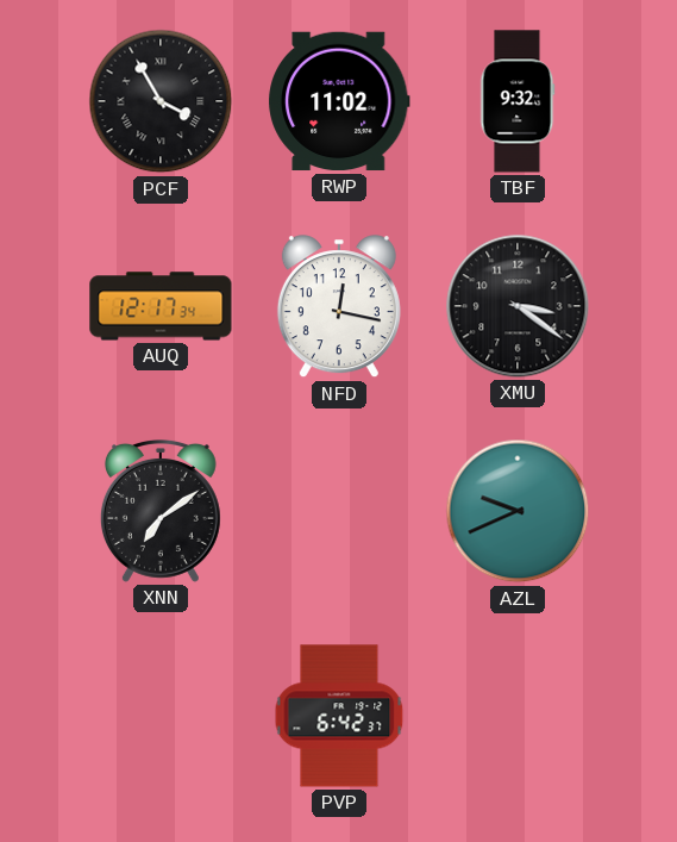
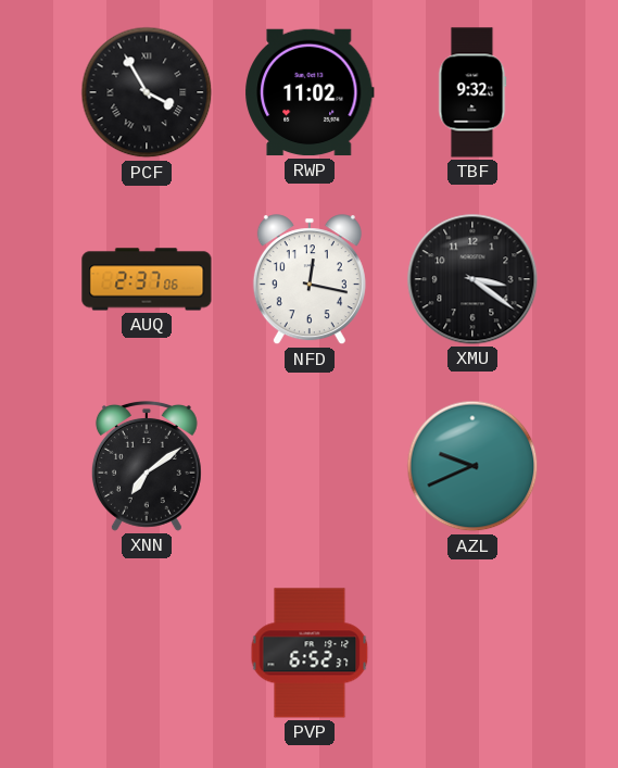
AUQ: 12:17 -> 2:37
PVP: 6:42 -> 6:52
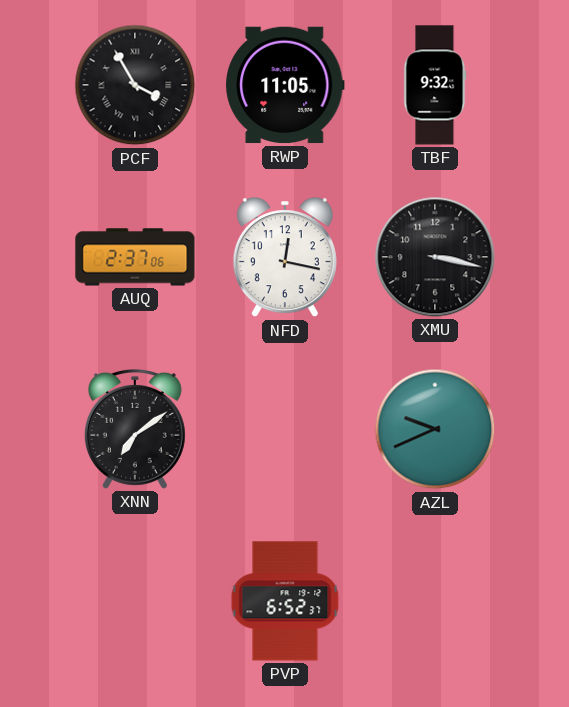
RWP: 11:02 -> 11:05
XMU: 3:21 -> 3:17
